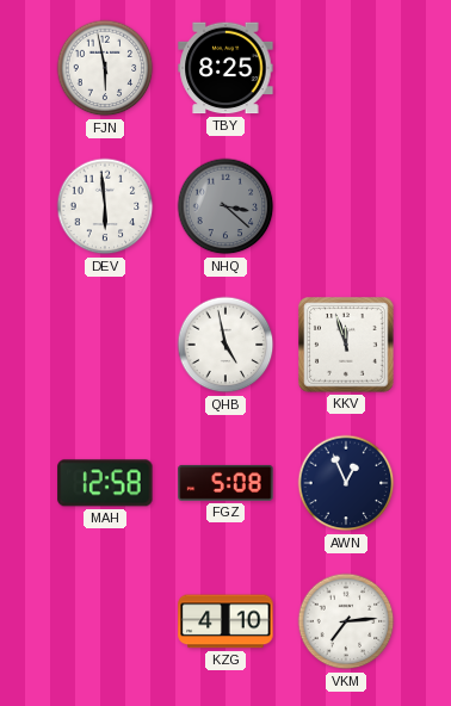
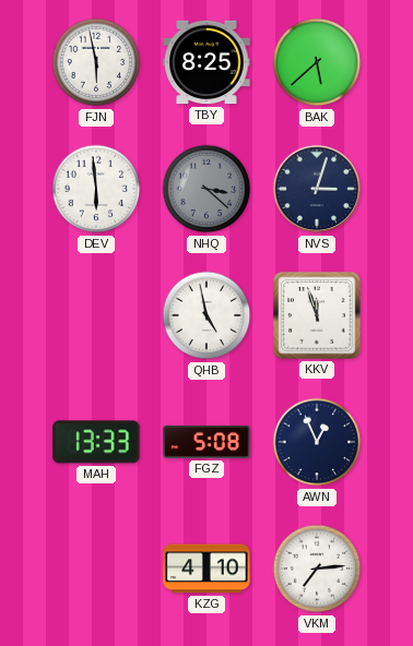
BAK: none -> 5:38
NVS: none -> 3:03
MAH: 12:58 -> 13:33
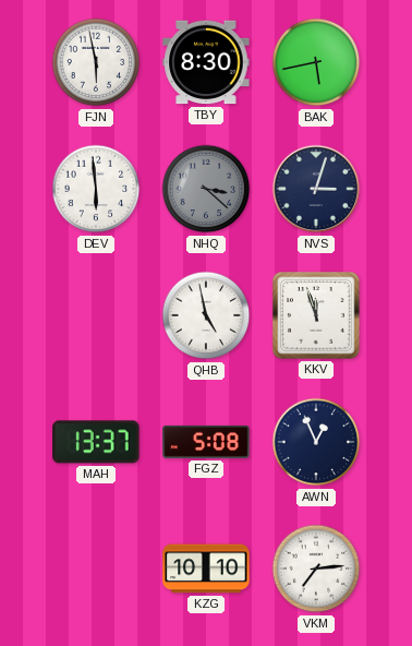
TBY: 8:25 -> 8:30
BAK: 5:38 -> 5:43
MAH: 13:33 -> 13:37
KZG: 4:10 -> 10:10
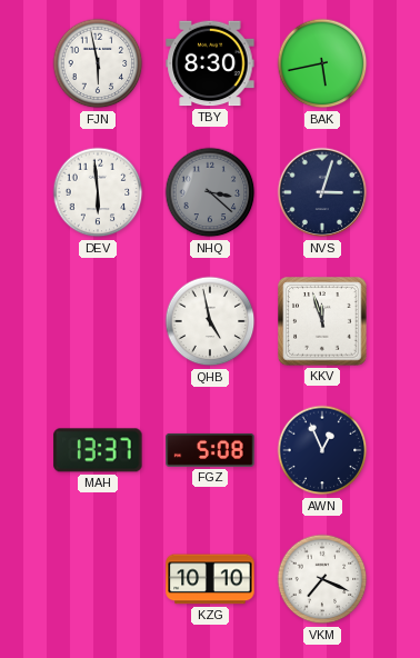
VKM: 7:14 -> 7:19
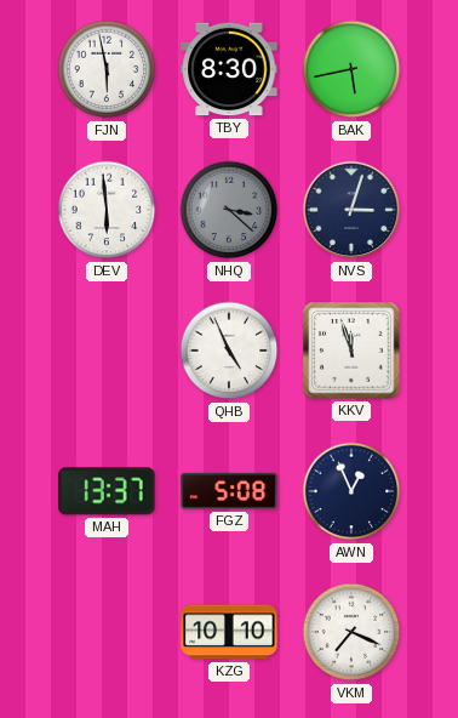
QHB: 4:58 -> 4:56
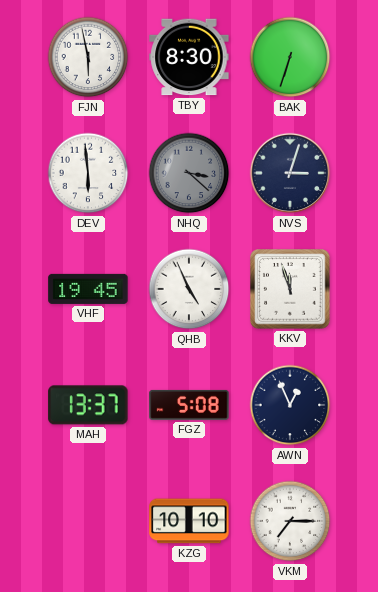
BAK: 5:43 -> 6:33
VHF: none -> 19:45
VKM: 7:19 -> 7:15
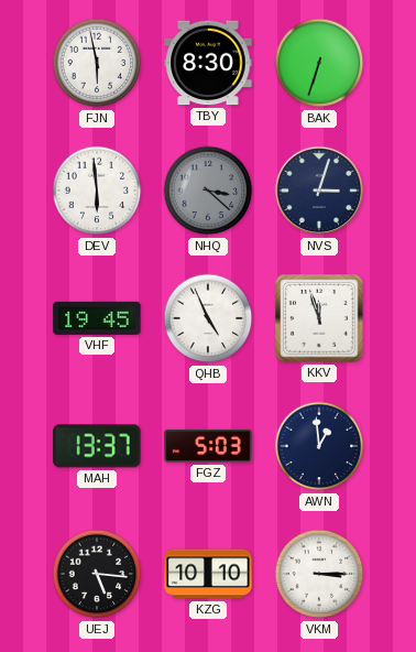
FGZ: 5:08 -> 5:03
AWN: 12:56 -> 12:59
UEJ: none -> 5:16
VKM: 7:15 -> 3:15
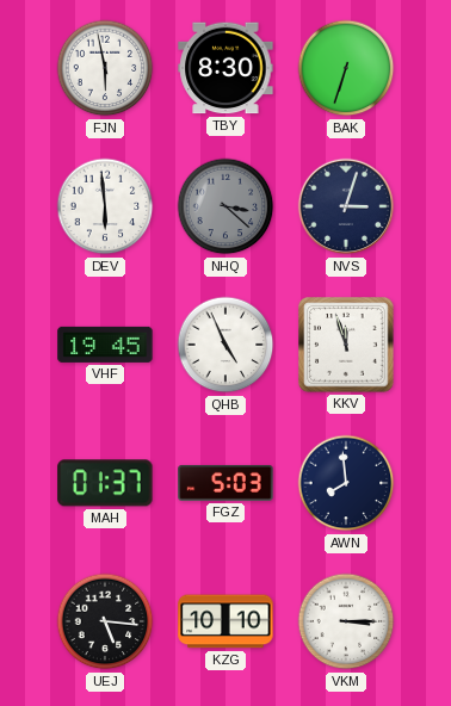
MAH: 13:37 -> 01:37
AWN: 12:59 -> 7:59
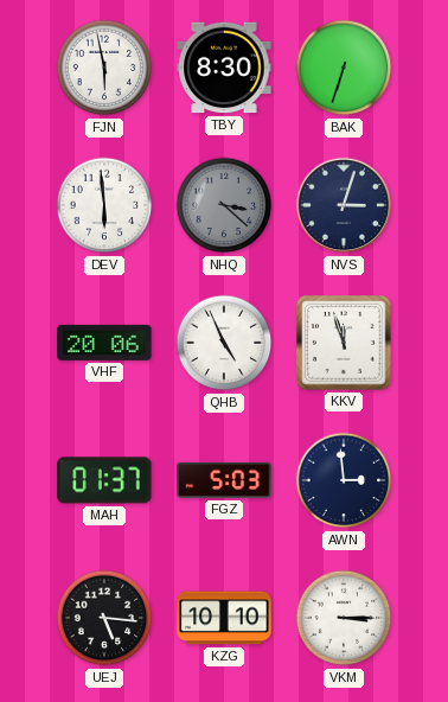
VHF: 19:45 -> 20:06
AWN: 7:59 -> 2:59
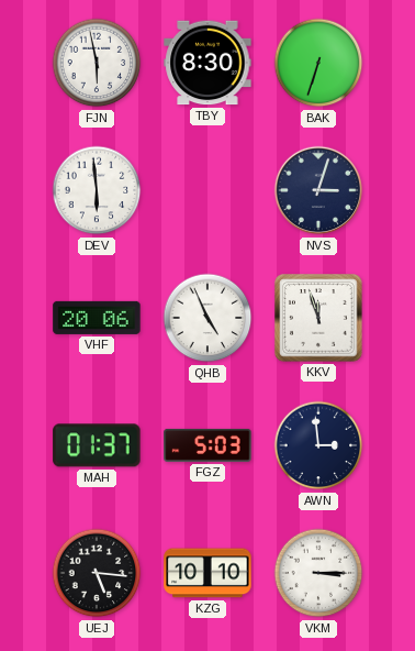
NHQ: 3:22 -> none
